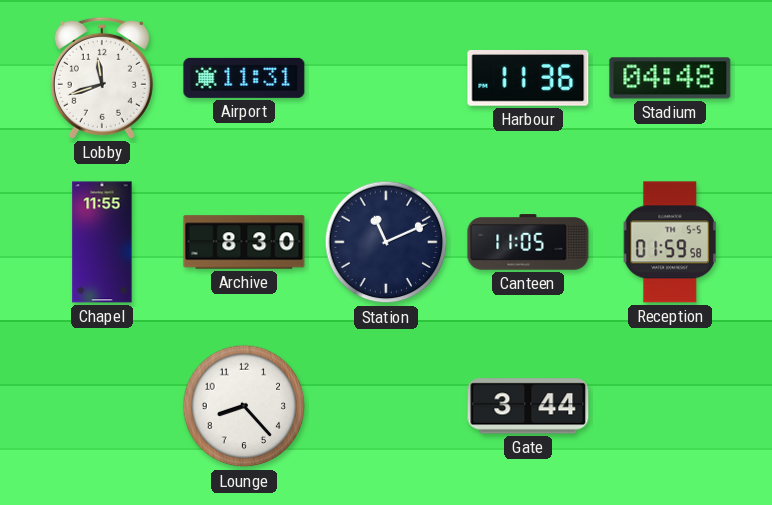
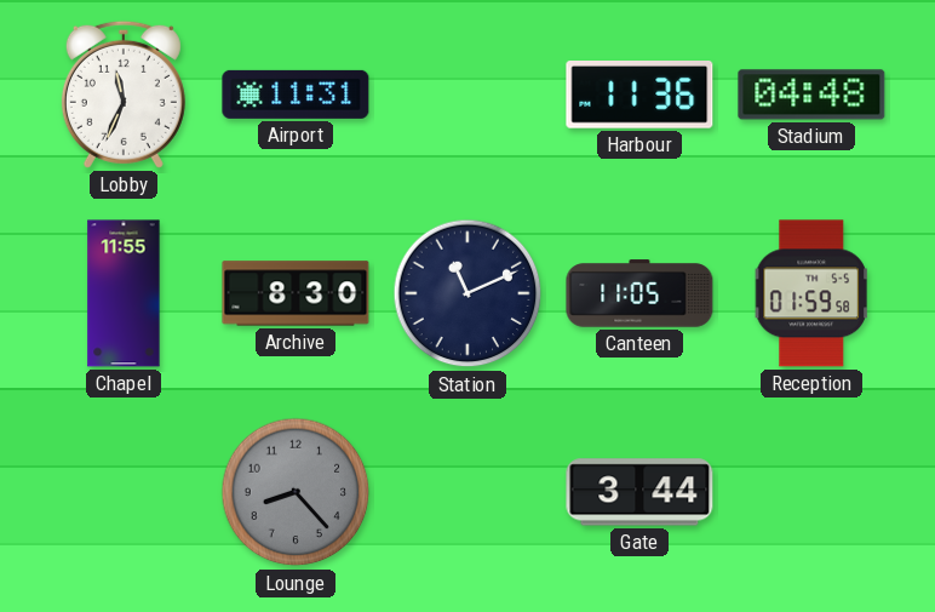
Lobby: 11:42 -> 11:34
Lounge dial: white -> grey
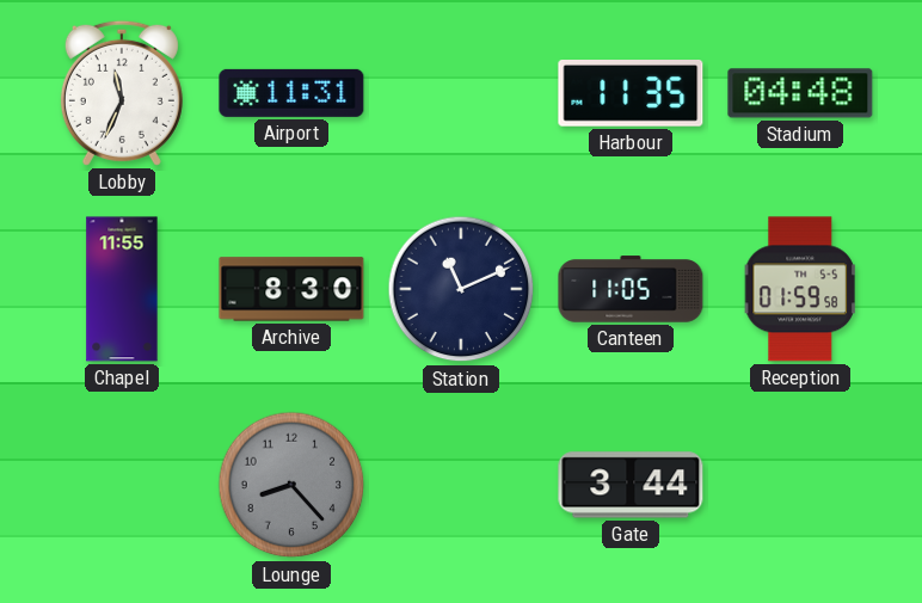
Harbour: 11:36 -> 11:35
